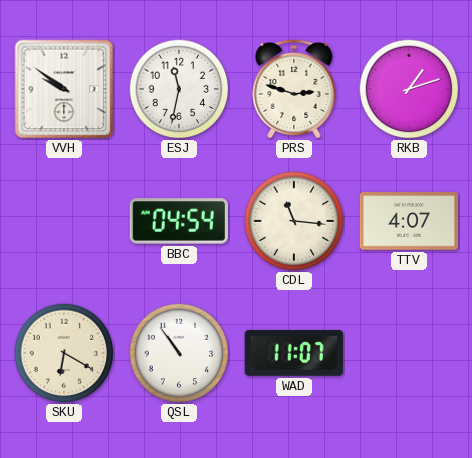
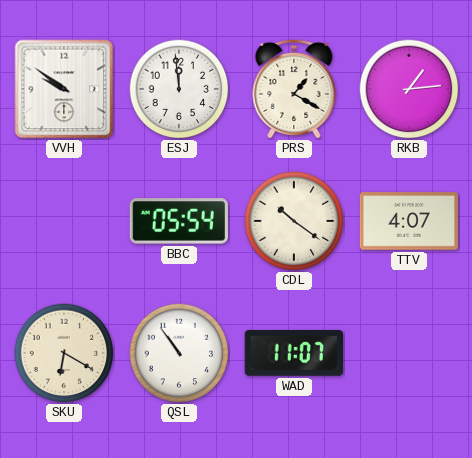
ESJ: 11:32 -> 11:59
PRS: 2:48 -> 1:20
RKB: 1:12 -> 1:14
BBC: 04:54 -> 05:54
CDL: 11:16 -> 10:21
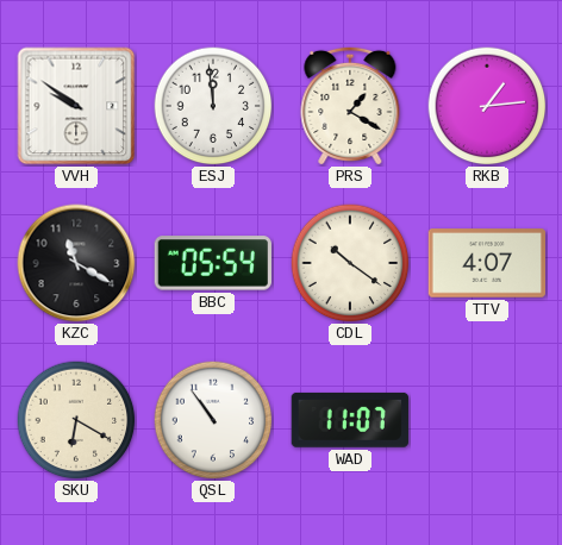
KZC: none -> 11:20
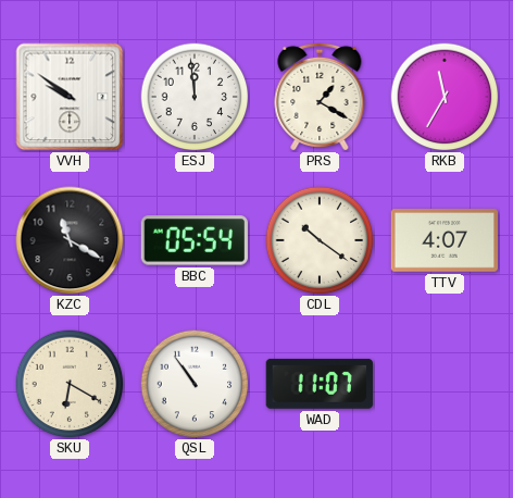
RKB: 1:14 -> 11:35
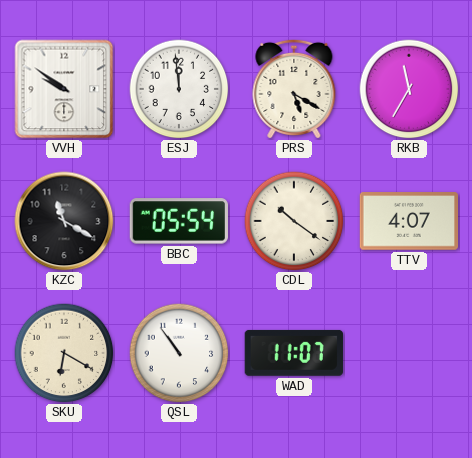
PRS: 1:20 -> 5:20
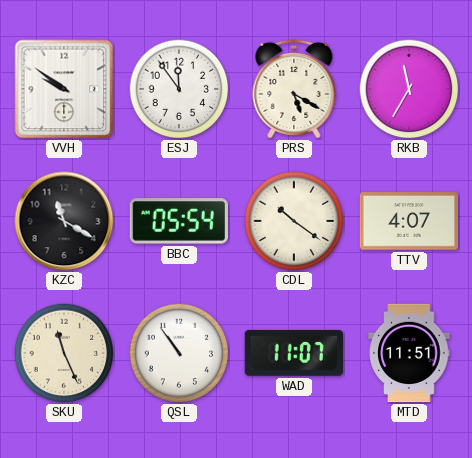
ESJ: 11:59 -> 11:54
SKU: 6:20 -> 11:26
MTD: none -> 11:51
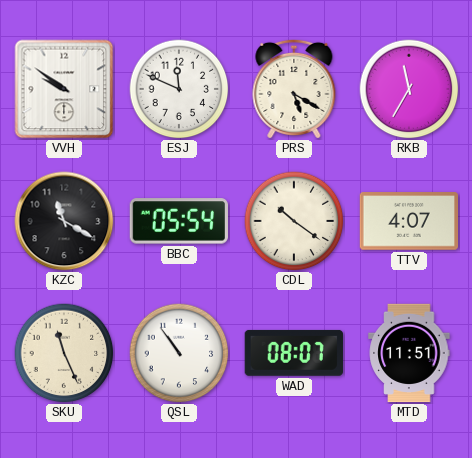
ESJ: 11:54 -> 11:49
WAD: 11:07 -> 08:07
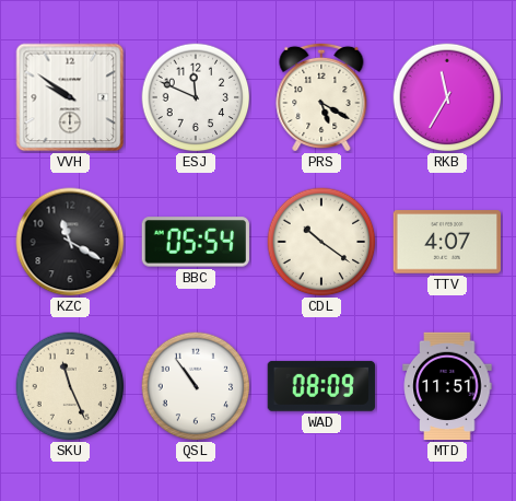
WAD: 08:07 -> 08:09
